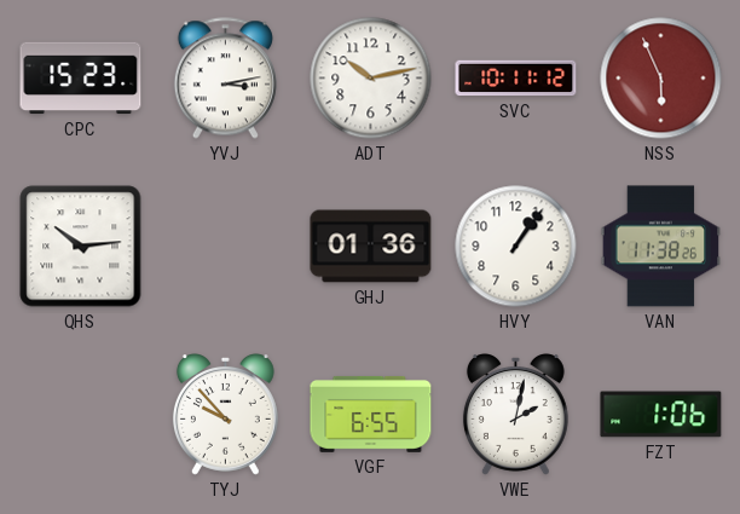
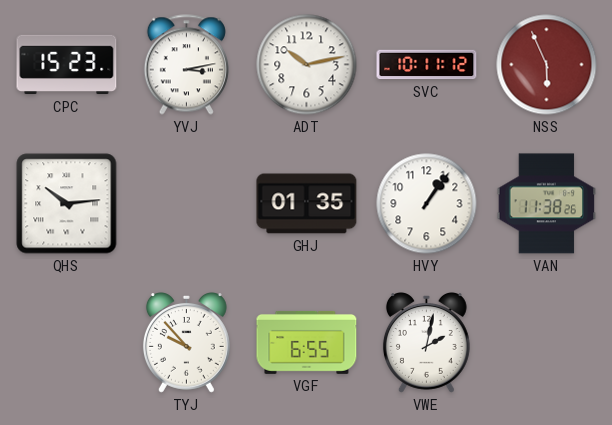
GHJ: 01:36 -> 01:35
FZT: 1:06 -> none
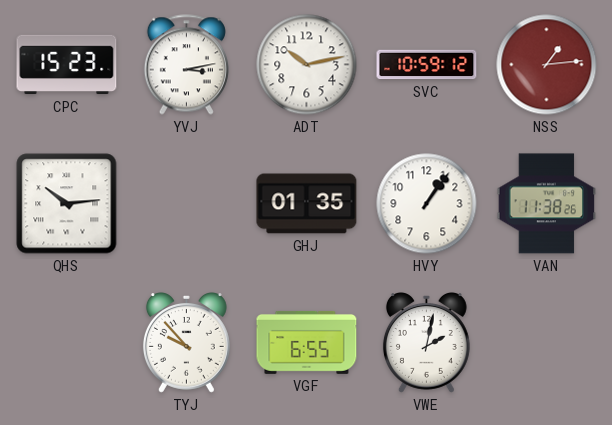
SVC: 10:11 -> 10:59
NSS: 5:56 -> 1:14
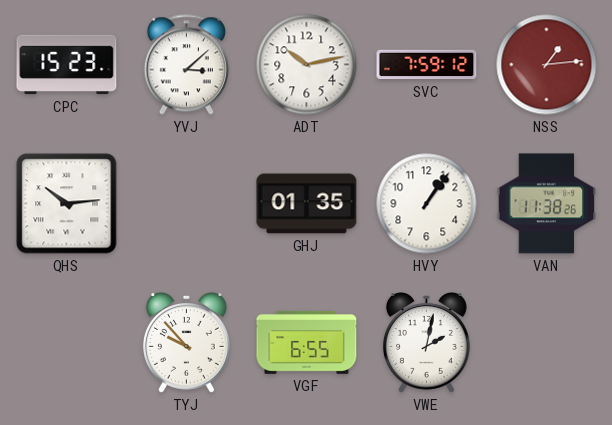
YVJ: 3:13 -> 3:08
SVC: 10:59 -> 7:59
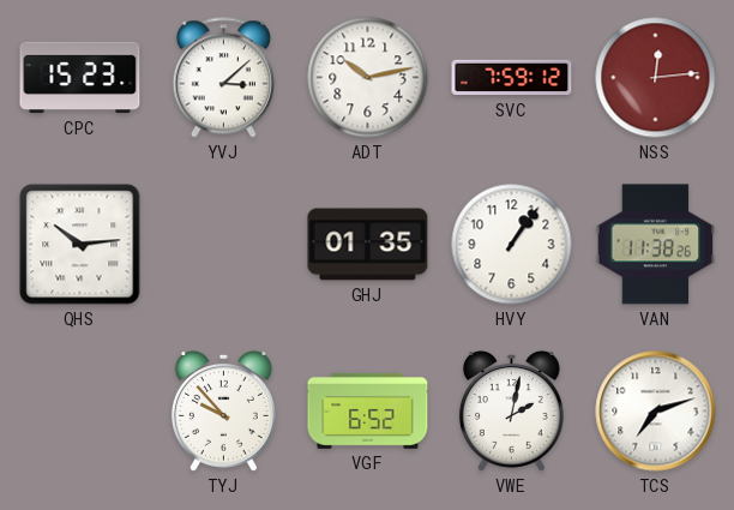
NSS: 1:14 -> 12:14
VGF: 6:55 -> 6:52
TCS: none -> 7:12
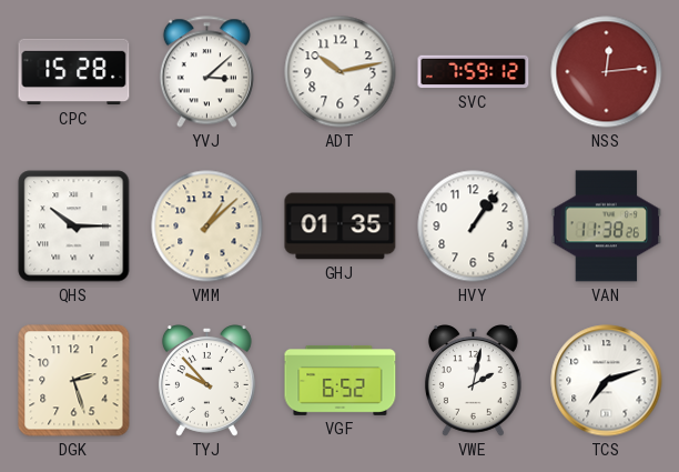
CPC: 15:23 -> 15:28
QHS: 10:14 -> 10:15
VMM: none -> 1:08
DGK: none -> 2:27
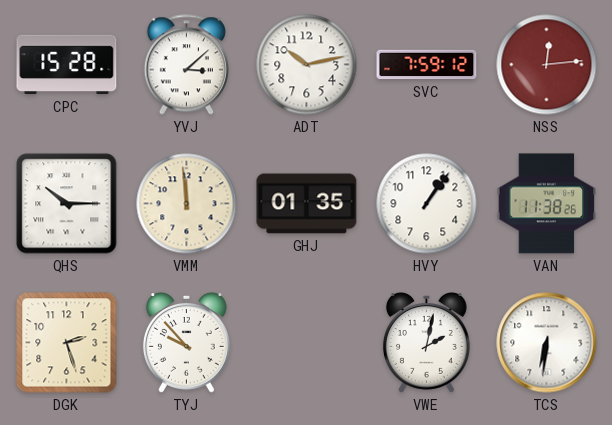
VMM: 1:08 -> 11:59
VGF: 6:52 -> none
TCS: 7:12 -> 6:31
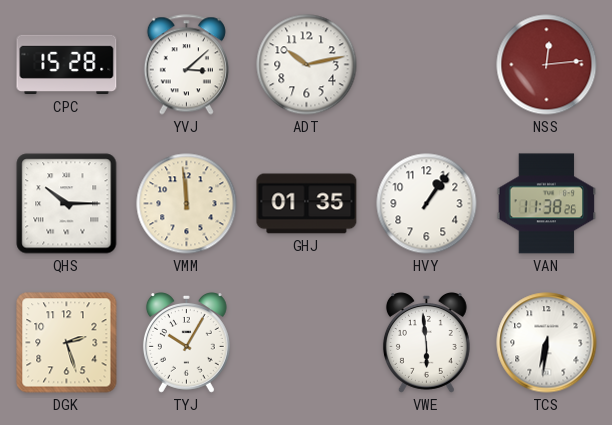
SVC: 7:59 -> none
TYJ: 9:53 -> 10:05
VWE: 2:02 -> 5:59
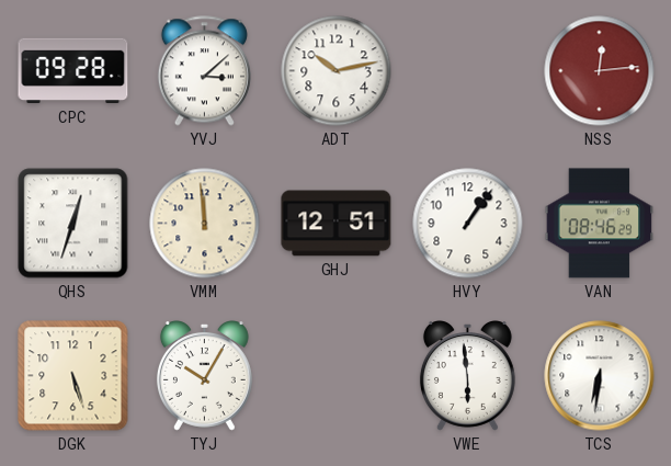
CPC: 15:28 -> 09:28
QHS: 10:15 -> 12:33
GHJ: 01:35 -> 12:51
VAN: 11:38 -> 08:46
DGK: 2:27 -> 5:27
